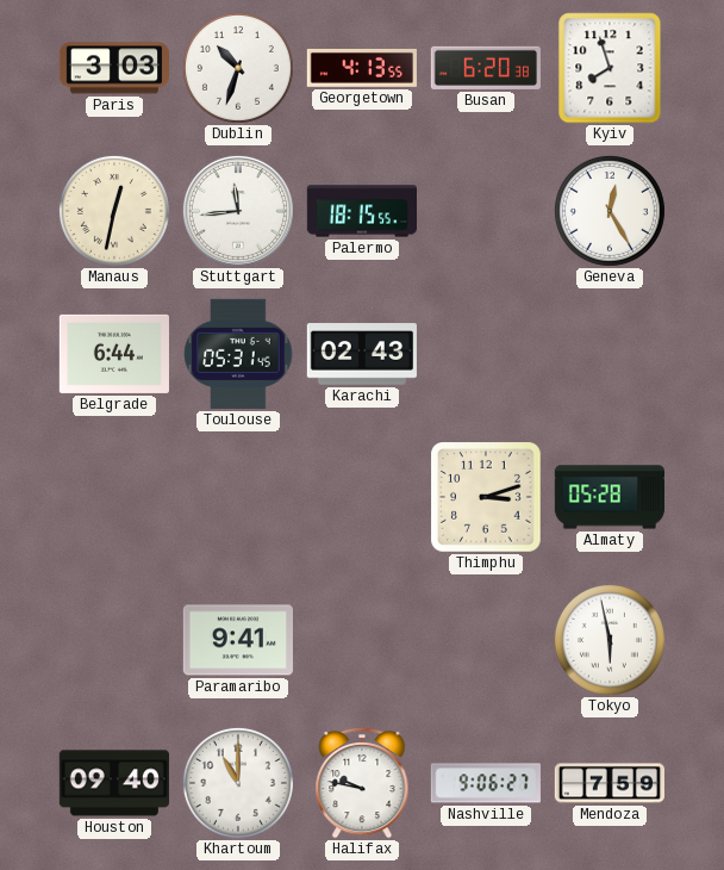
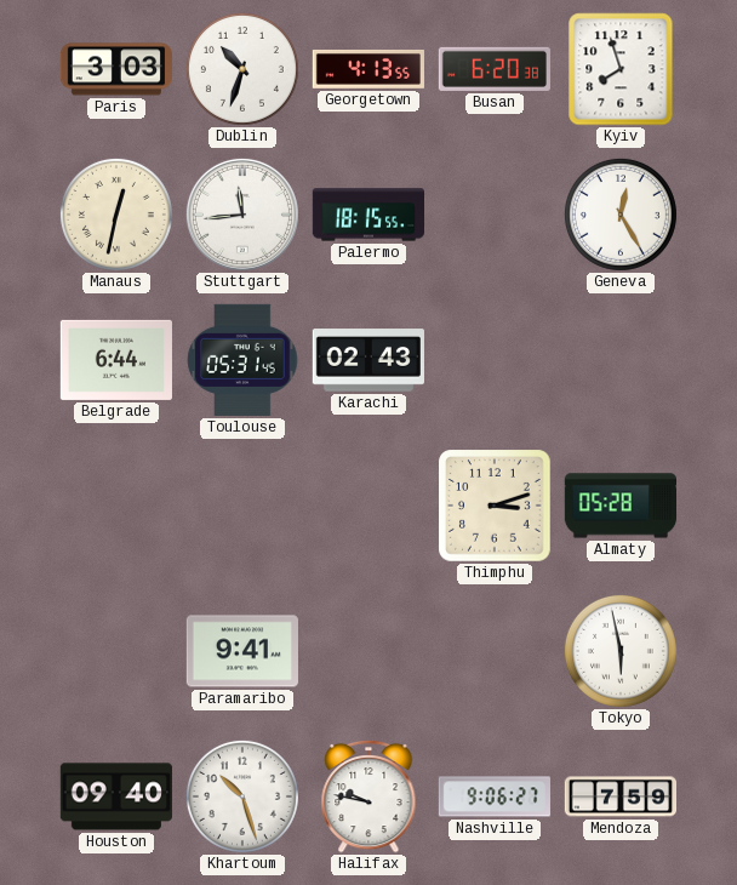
Khartoum: 11:00 -> 10:27
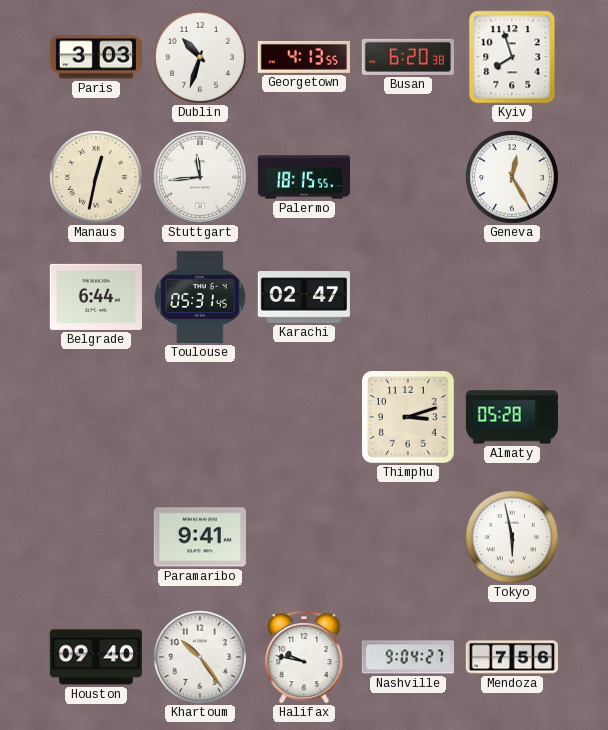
Karachi: 02:43 -> 02:47
Khartoum: 10:27 -> 10:24
Nashville: 9:06 -> 9:04
Mendoza: 7:59 -> 7:56
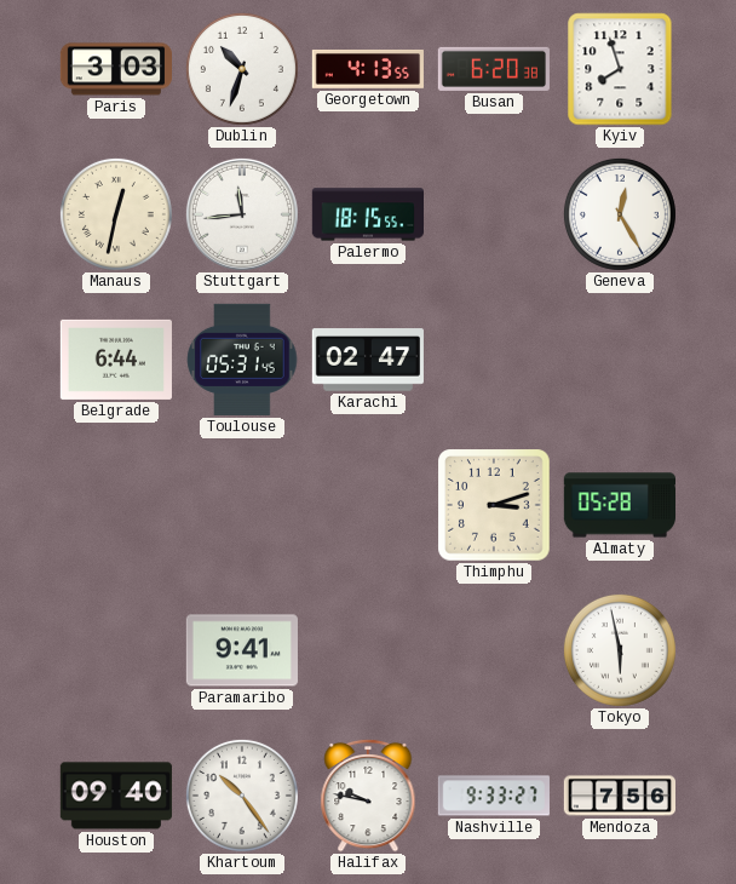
Nashville: 9:04 -> 9:33
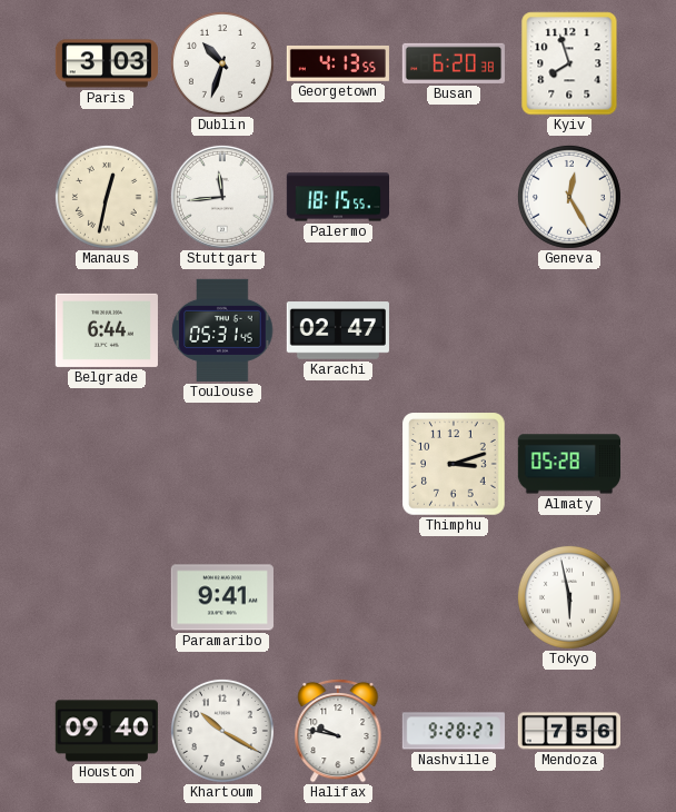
Khartoum: 10:24 -> 10:20
Nashville: 9:33 -> 9:28
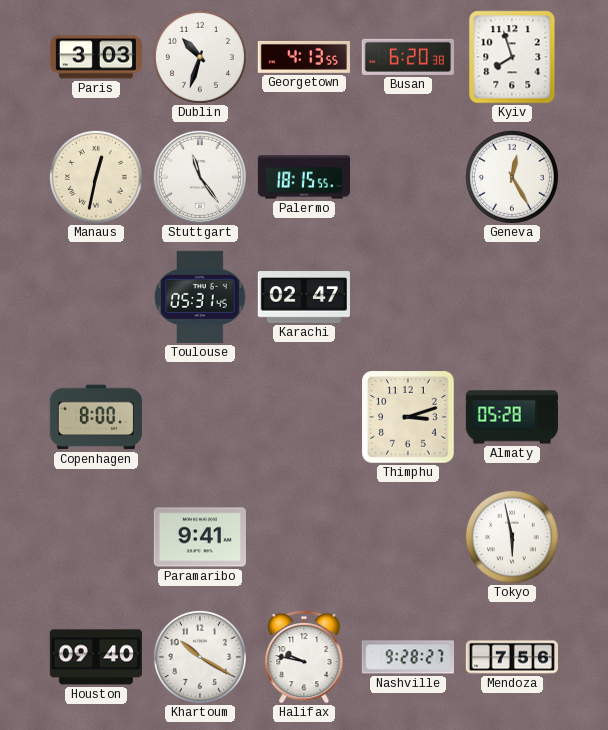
Stuttgart: 11:44 -> 11:24
Belgrade: 6:44 -> none
Copenhagen: none -> 8:00
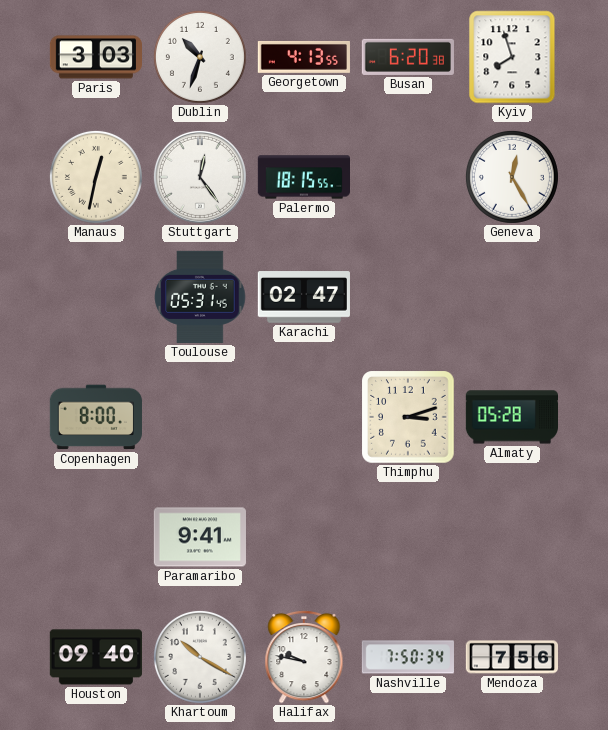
Stuttgart: 11:24 -> 12:24
Tokyo: 5:58 -> none
Nashville: 9:28 -> 7:50
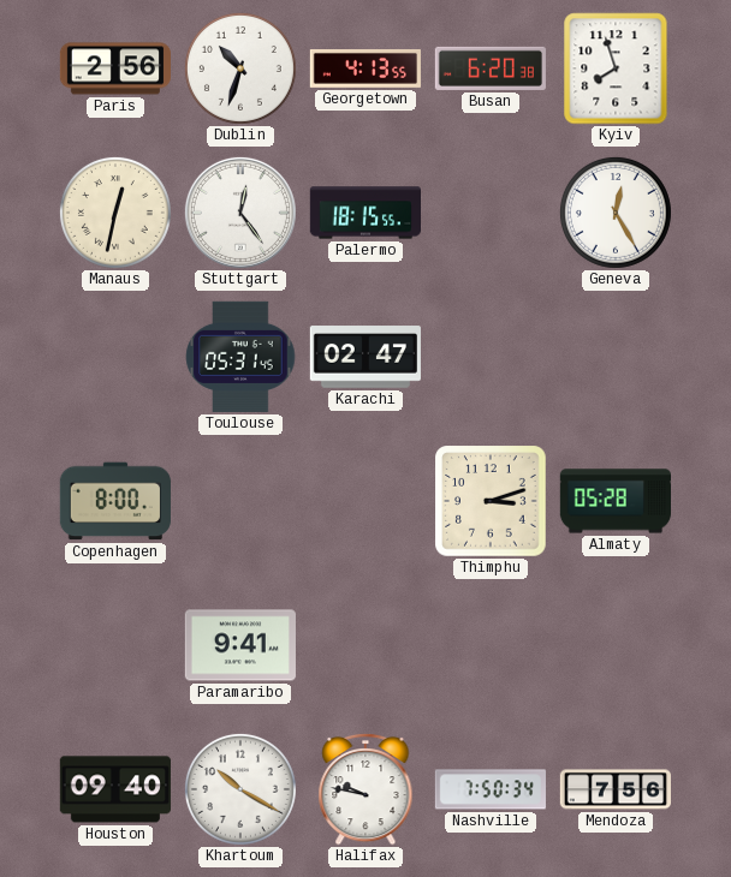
Paris: 3:03 -> 2:56
